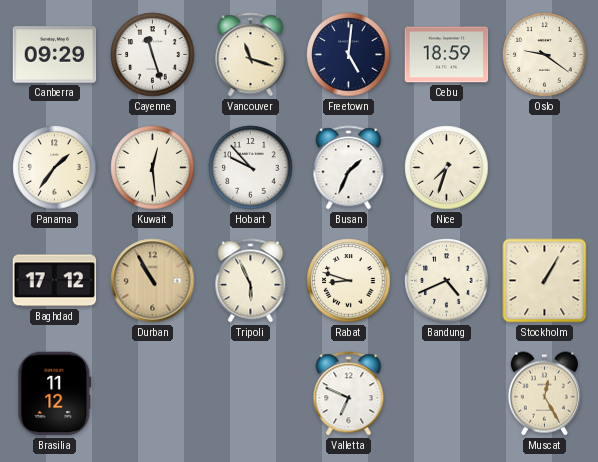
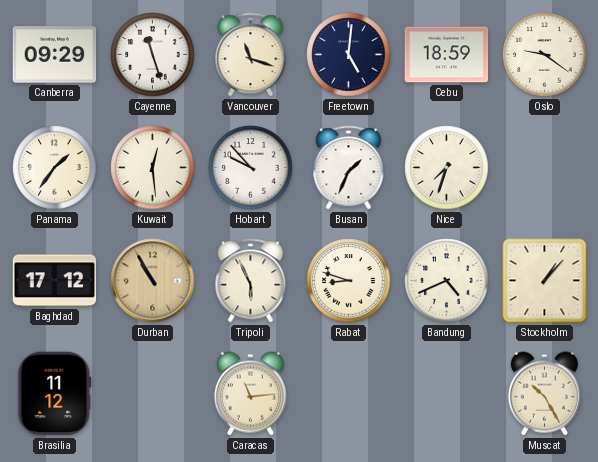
Stockholm: 1:05 -> 1:07
Caracas: none -> 11:14
Valletta: 6:49 -> none
Muscat: 12:25 -> 10:25
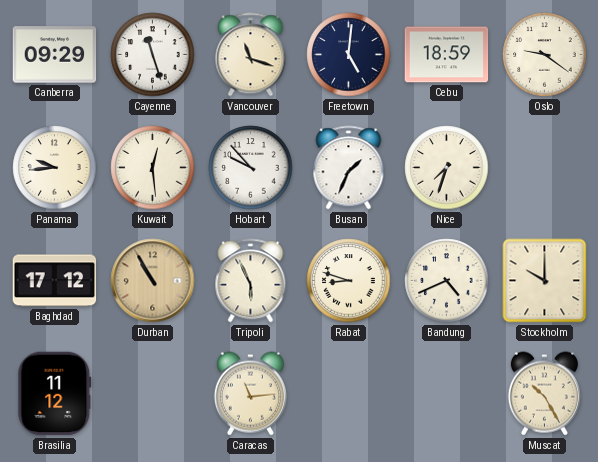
Panama: 1:36 -> 9:44
Stockholm: 1:07 -> 10:00
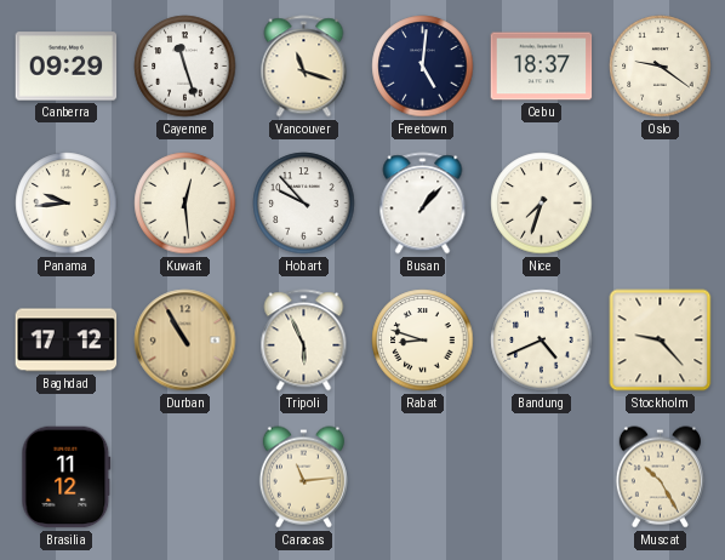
Cebu: 18:59 -> 18:37
Busan: 1:34 -> 1:07
Stockholm: 10:00 -> 9:23
